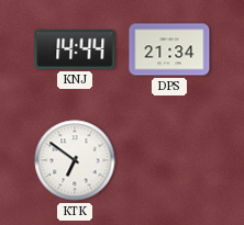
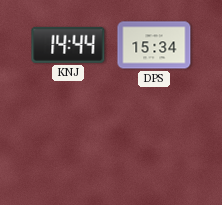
DPS: 21:34 -> 15:34
KTK: 6:51 -> none
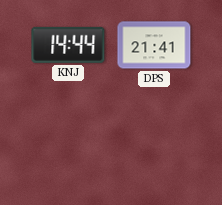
DPS: 15:34 -> 21:41
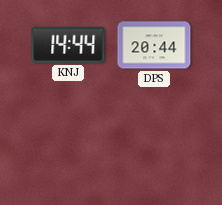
DPS: 21:41 -> 20:44
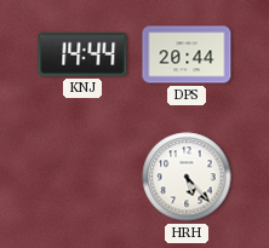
HRH: none -> 5:23
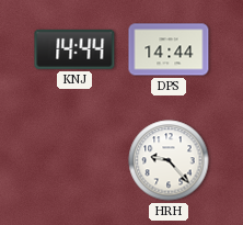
DPS: 20:44 -> 14:44
HRH: 5:23 -> 9:23
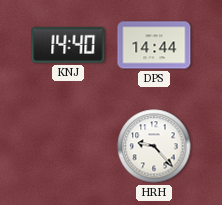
KNJ: 14:44 -> 14:40
